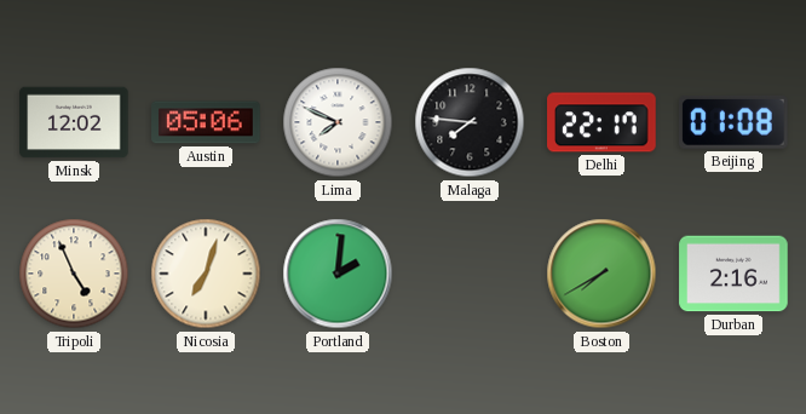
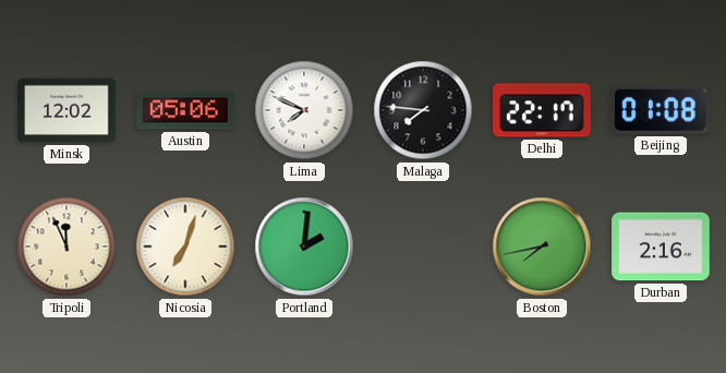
Tripoli: 4:56 -> 11:56
Boston: 7:40 -> 7:43
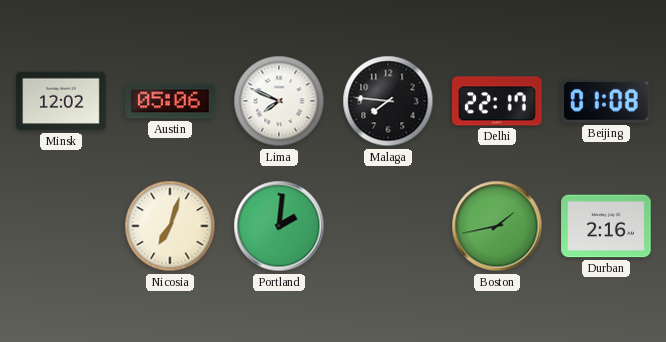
Tripoli: 11:56 -> none
Boston: 7:43 -> 1:43
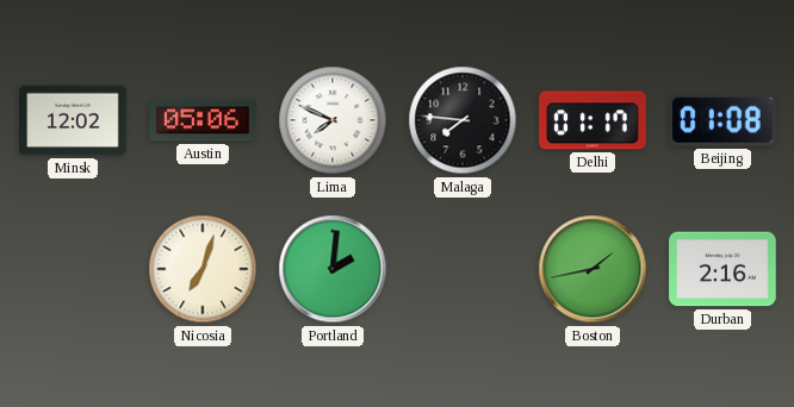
Delhi: 22:17 -> 01:17
